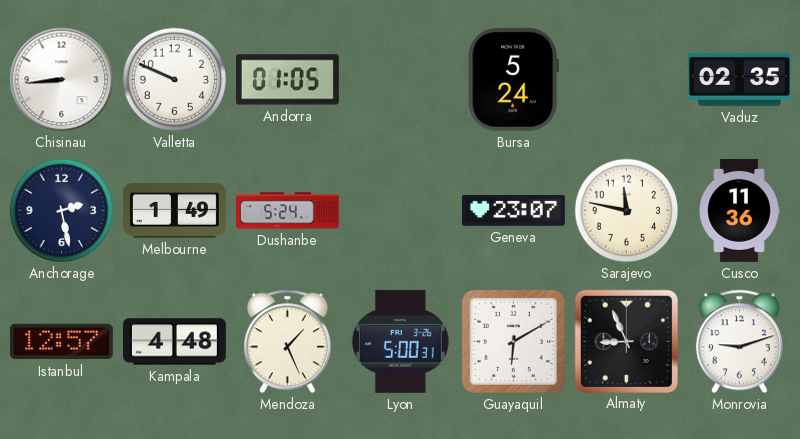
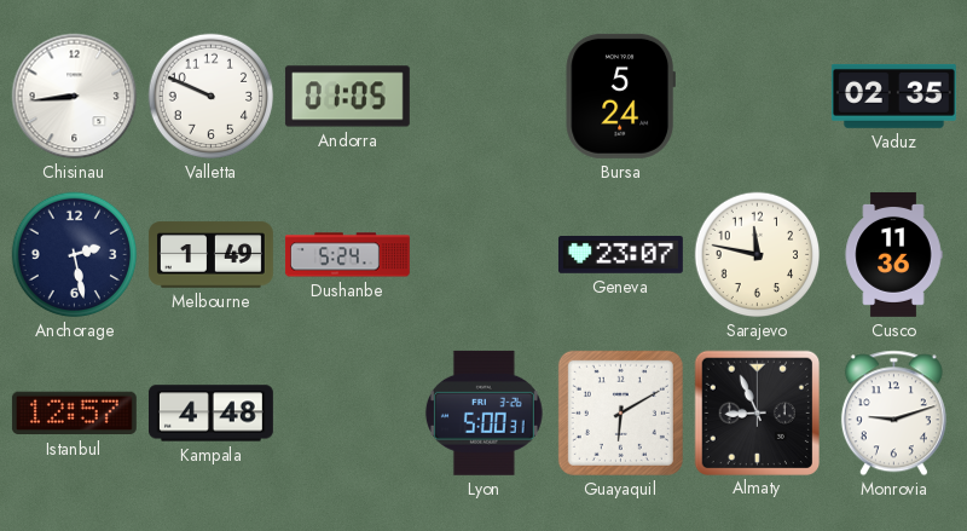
Mendoza: 1:26 -> none
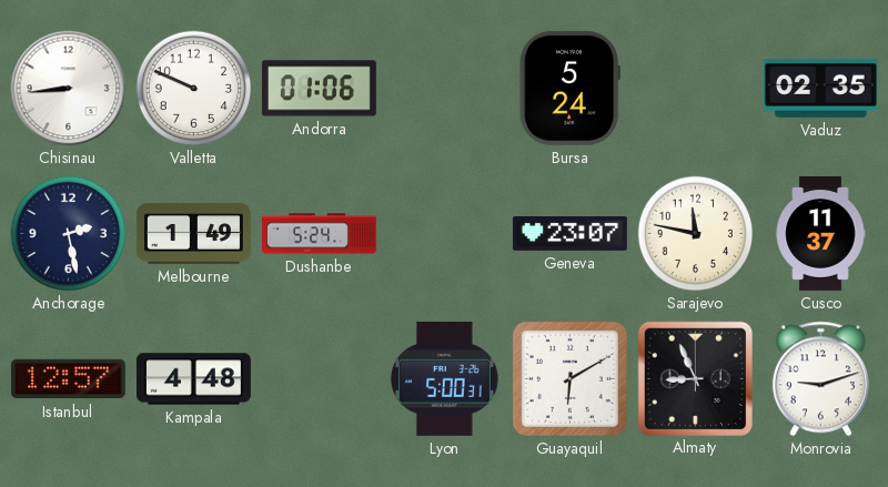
Andorra: 01:05 -> 01:06
Cusco: 11:36 -> 11:37
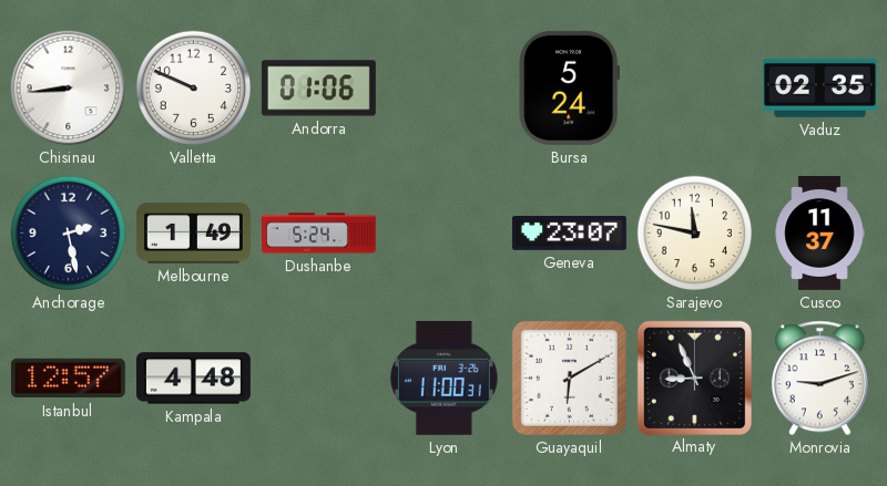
Lyon: 5:00 -> 11:00
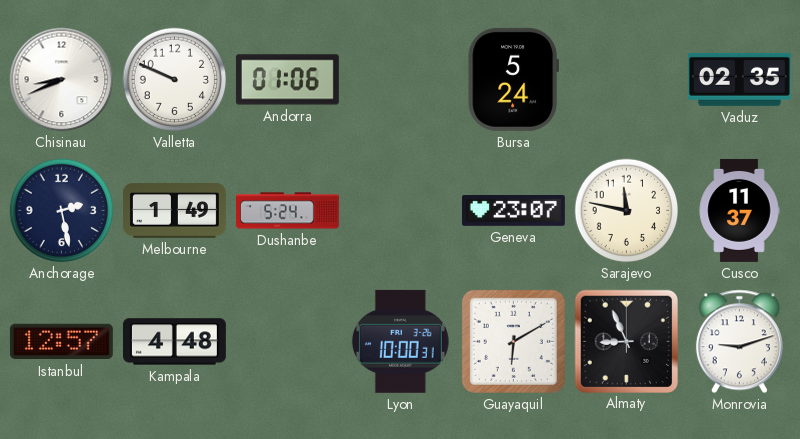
Chisinau: 8:44 -> 8:41
Lyon: 11:00 -> 10:00
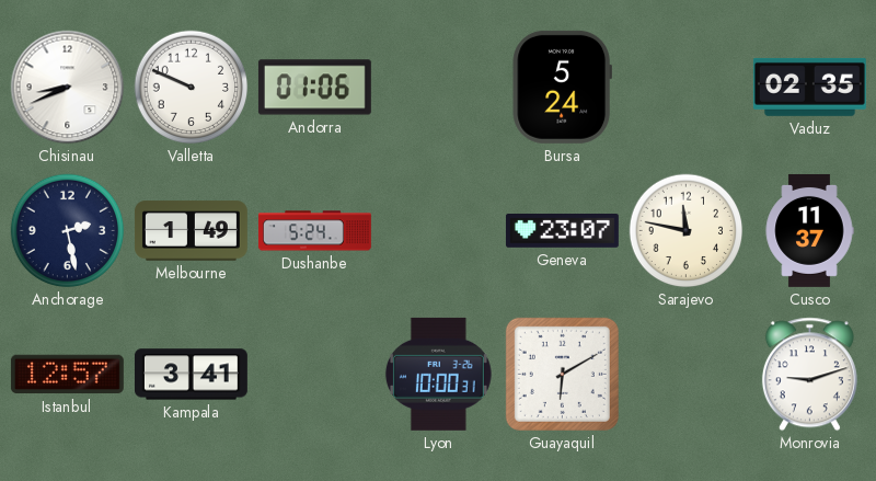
Kampala: 4:48 -> 3:41
Almaty: 8:56 -> none
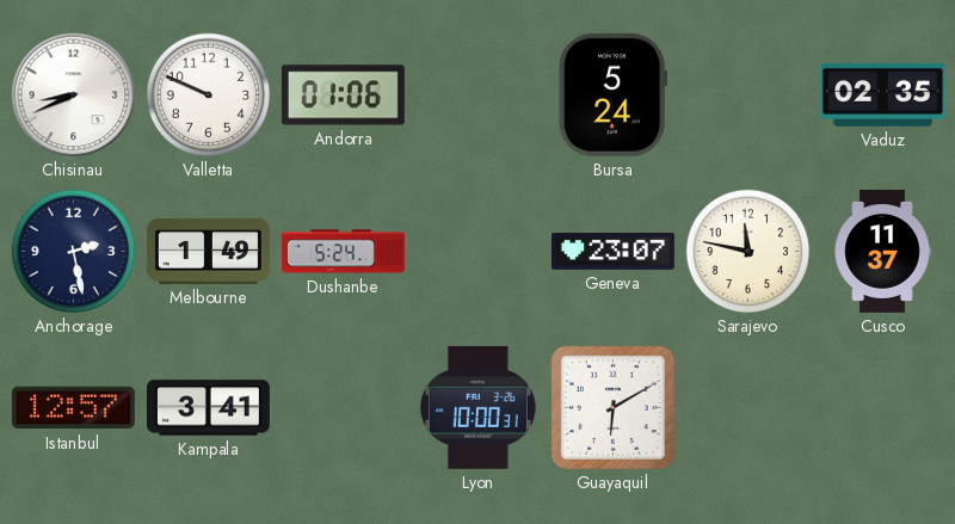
Monrovia: 9:12 -> none
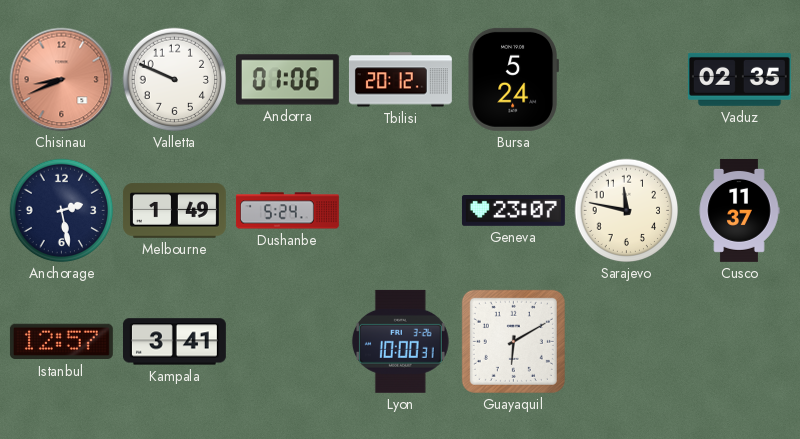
Chisinau dial: white -> salmon
Tbilisi: none -> 20:12
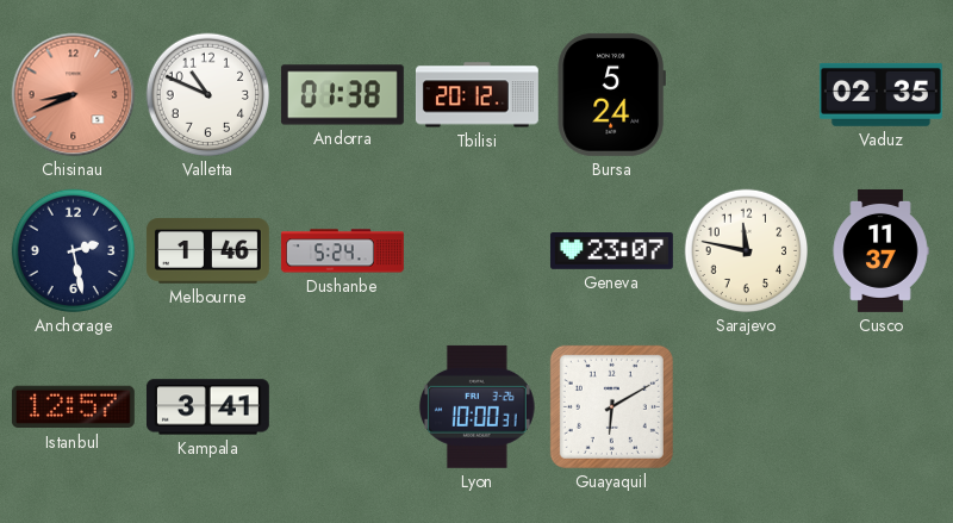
Valletta: 9:49 -> 10:49
Andorra: 01:06 -> 01:38
Melbourne: 1:49 -> 1:46
